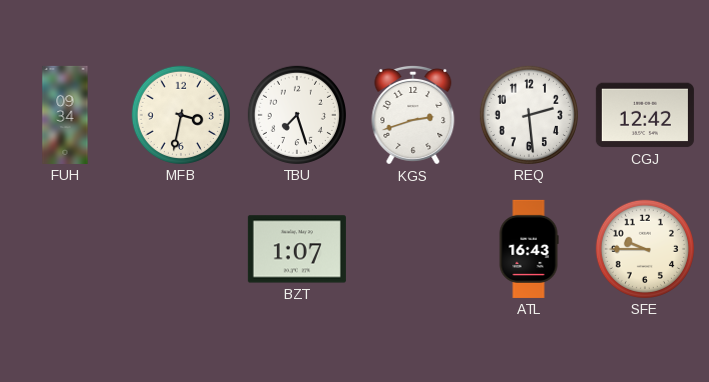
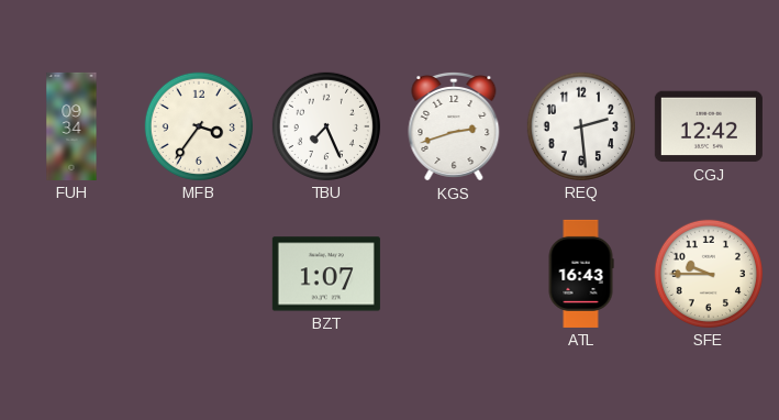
MFB: 3:32 -> 3:36
TBU: 7:27 -> 7:26
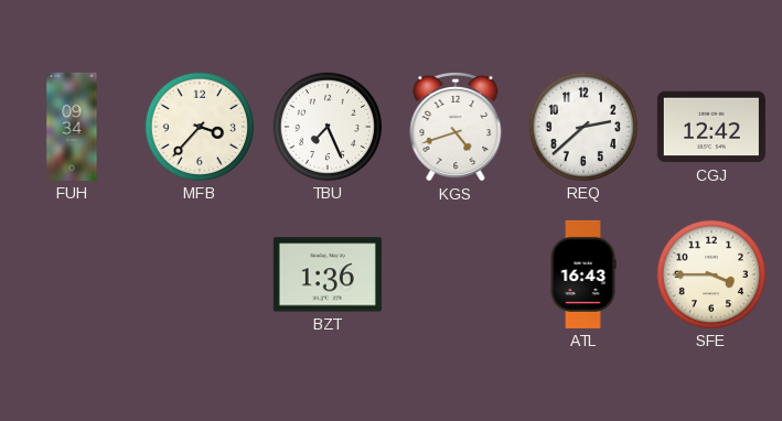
MFB: 3:36 -> 3:37
KGS: 2:42 -> 4:42
REQ: 2:29 -> 2:38
BZT: 1:07 -> 1:36
SFE: 9:45 -> 3:45
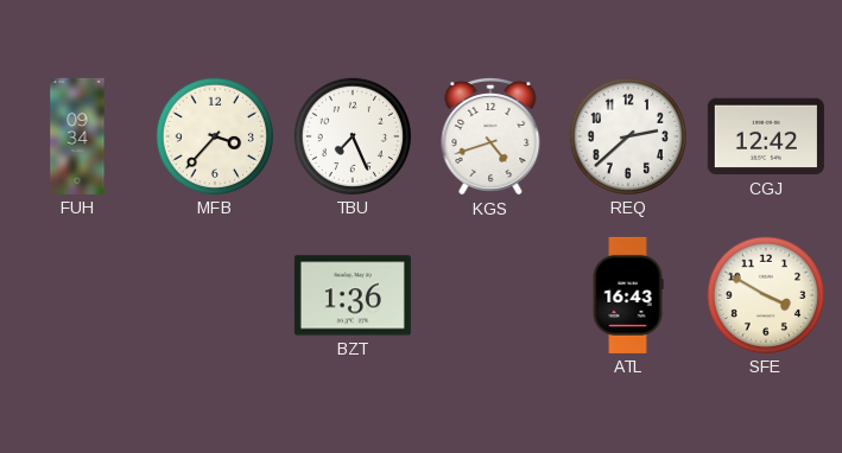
SFE: 3:45 -> 3:50
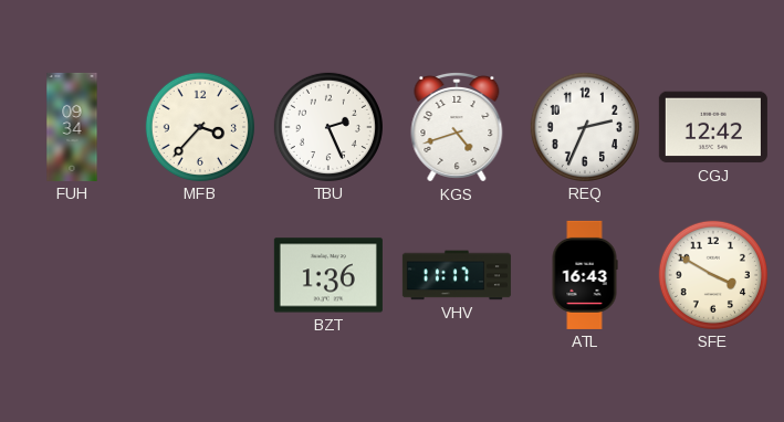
TBU: 7:26 -> 2:26
REQ: 2:38 -> 2:34
VHV: none -> 11:17
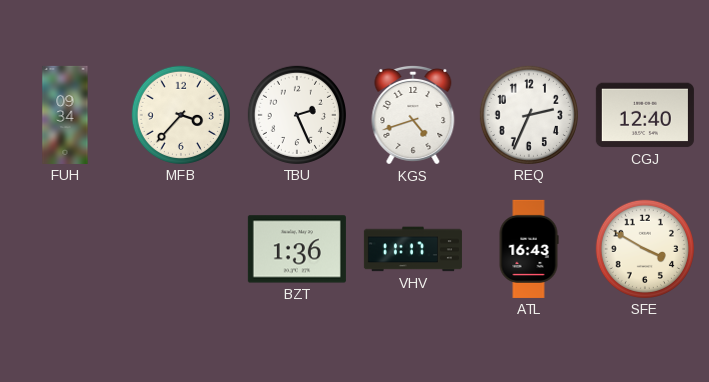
CGJ: 12:42 -> 12:40
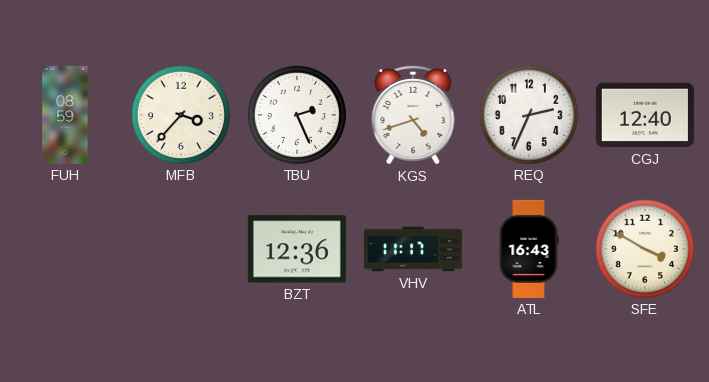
FUH: 09:34 -> 08:59
BZT: 1:36 -> 12:36
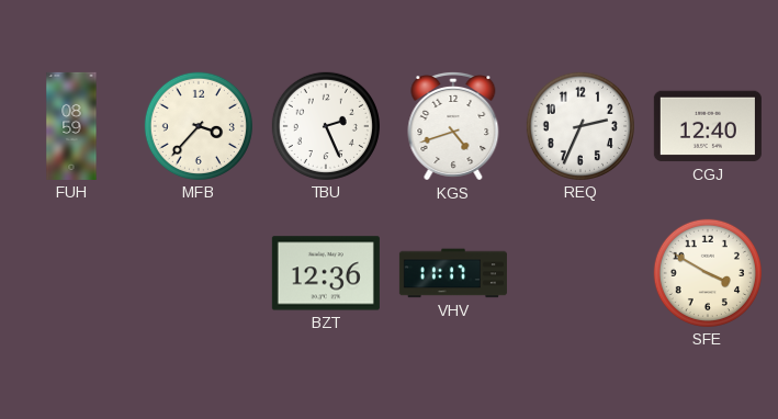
ATL: 16:43 -> none
